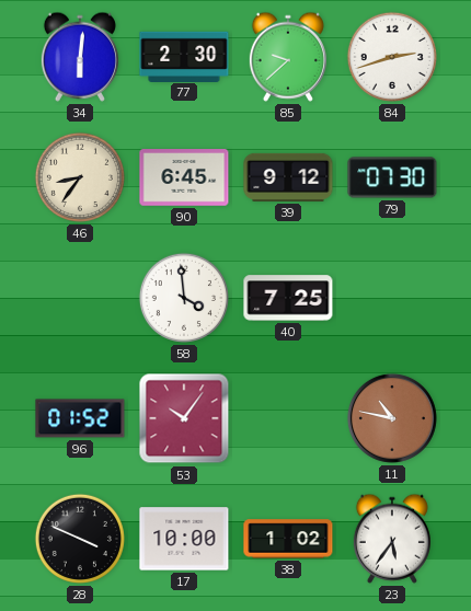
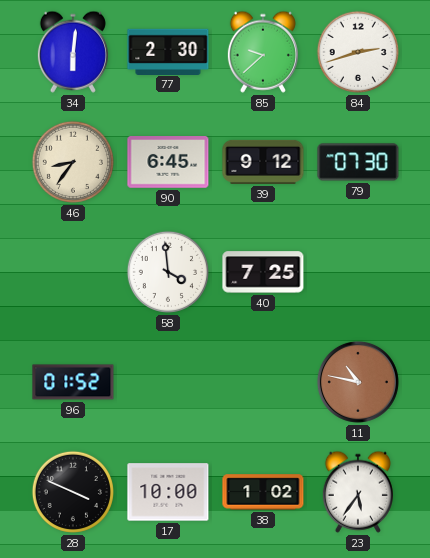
53: 10:06 -> none
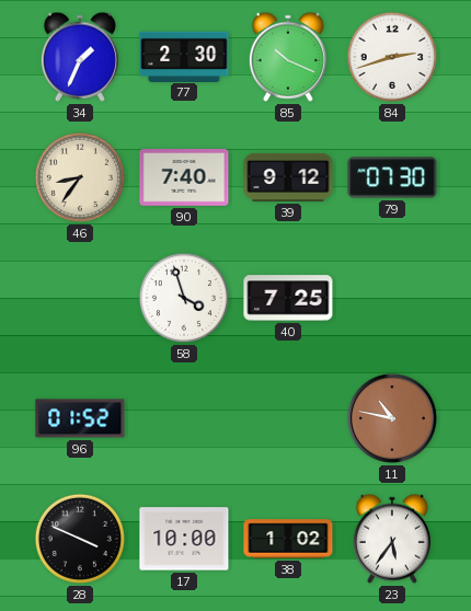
34: 6:01 -> 1:34
85: 9:38 -> 10:19
90: 6:45 -> 7:40
58: 3:59 -> 3:57
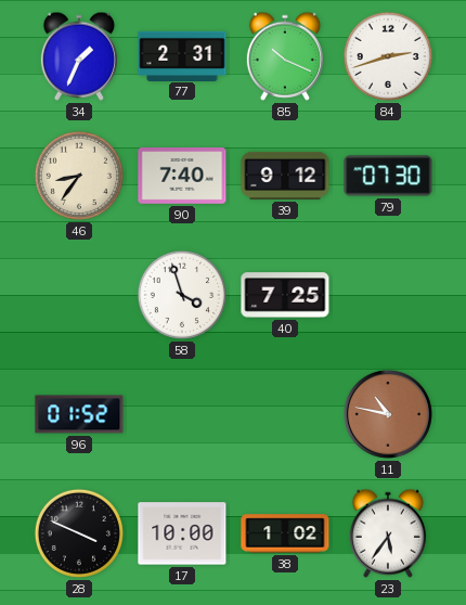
77: 2:30 -> 2:31
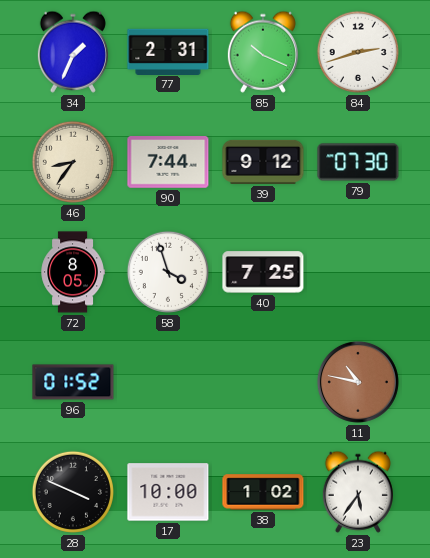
90: 7:40 -> 7:44
72: none -> 8:05
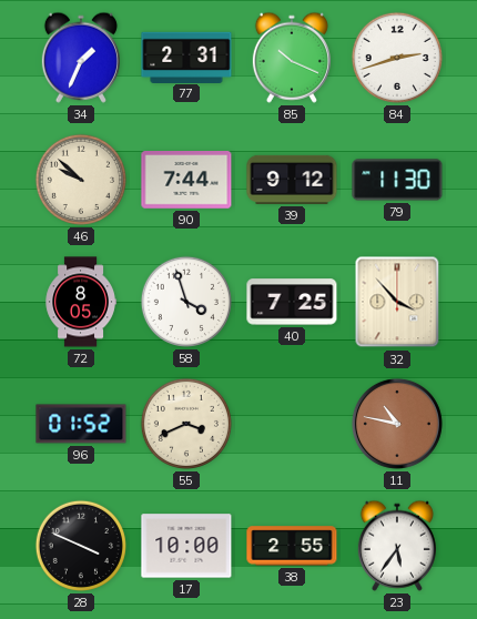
46: 8:36 -> 9:52
79: 07:30 -> 11:30
32: none -> 3:53
55: none -> 3:41
38: 1:02 -> 2:55
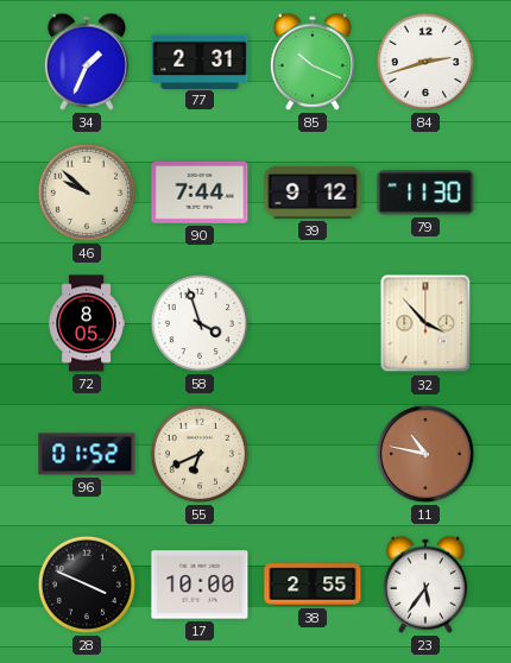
40: 7:25 -> none
55: 3:41 -> 6:41
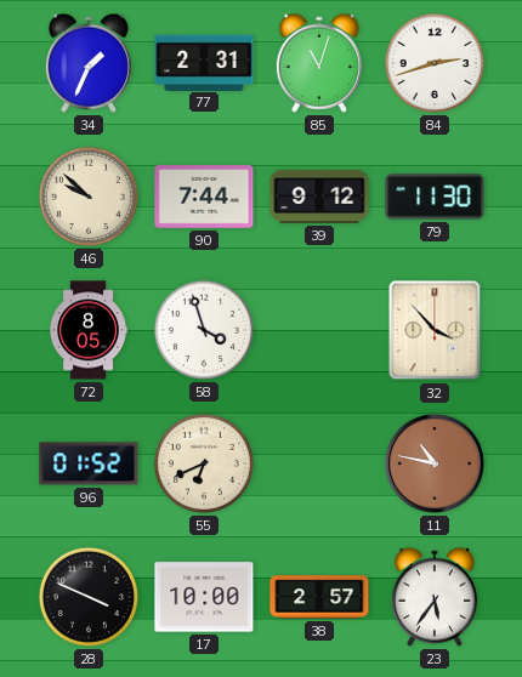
85: 10:19 -> 11:03
38: 2:55 -> 2:57
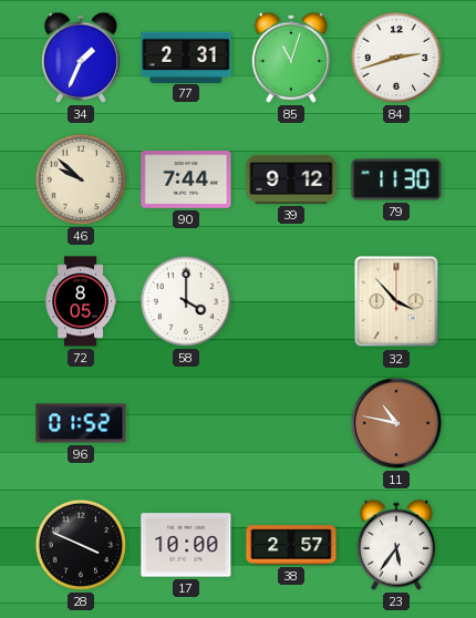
58: 3:57 -> 4:00
55: 6:41 -> none
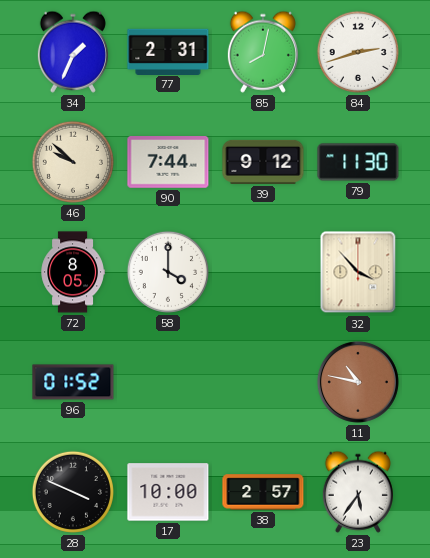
85: 11:03 -> 8:02
